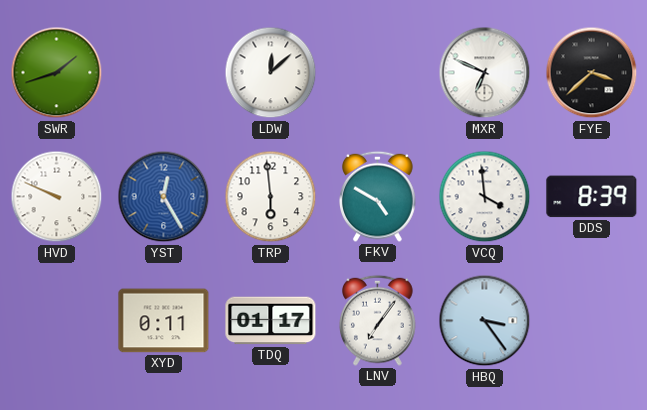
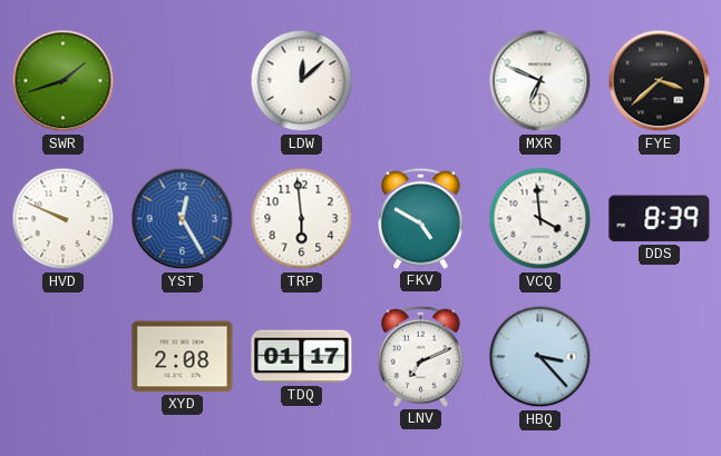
XYD: 0:11 -> 2:08
LNV: 7:06 -> 7:11
HBQ: 3:24 -> 3:23
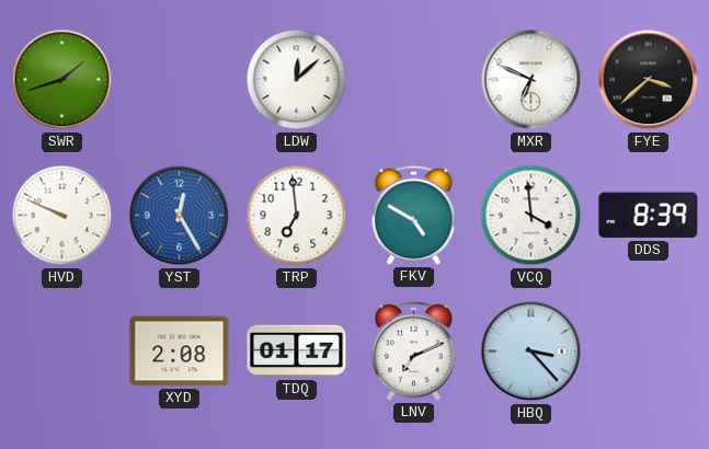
TRP: 5:59 -> 6:59
